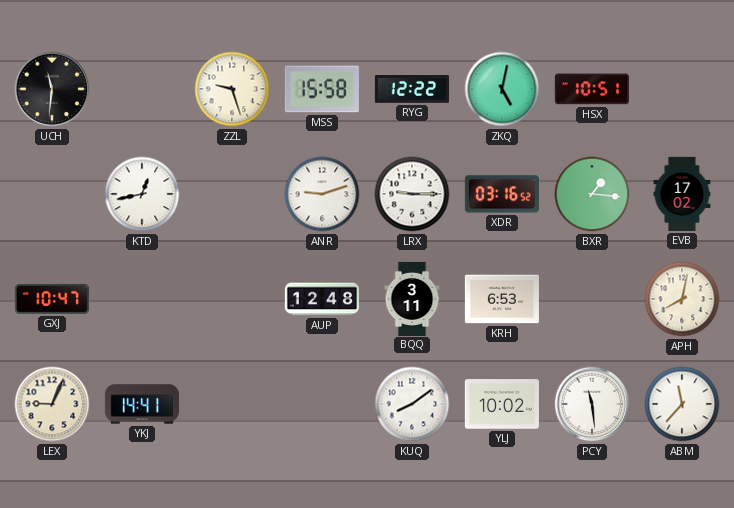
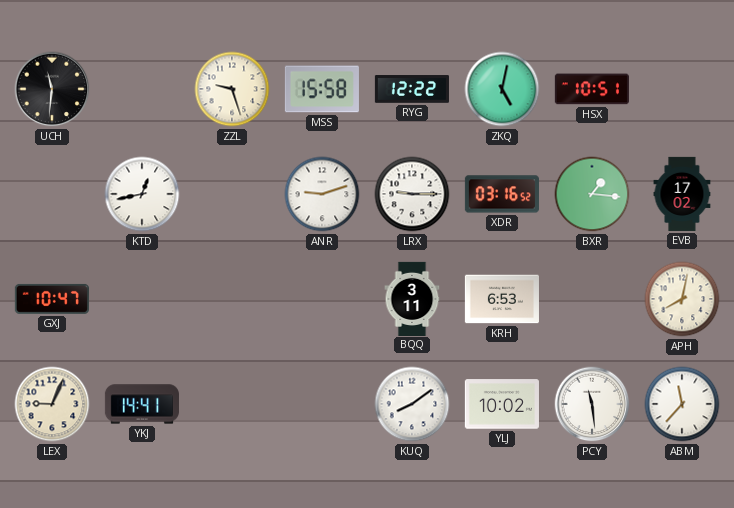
AUP: 12:48 -> none
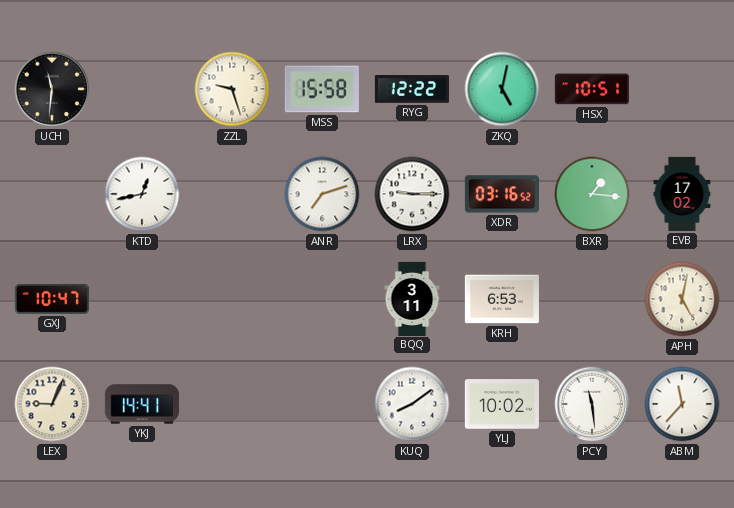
ANR: 9:12 -> 7:12
APH: 8:02 -> 5:02
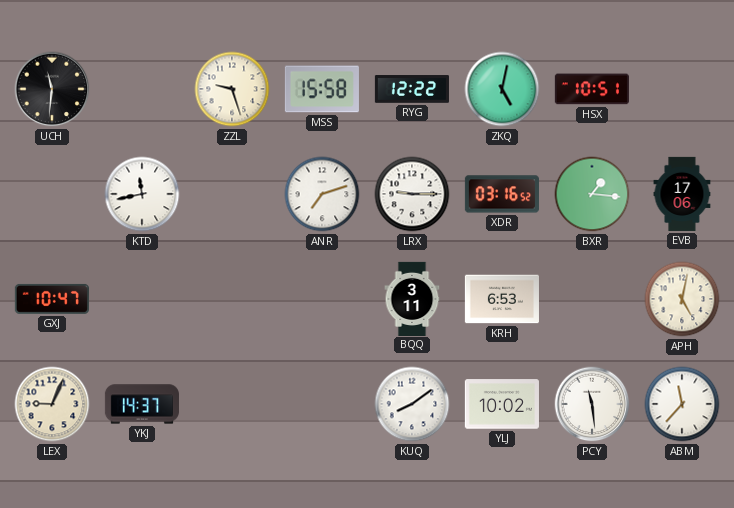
KTD: 12:43 -> 11:43
EVB: 17:02 -> 17:06
YKJ: 14:41 -> 14:37
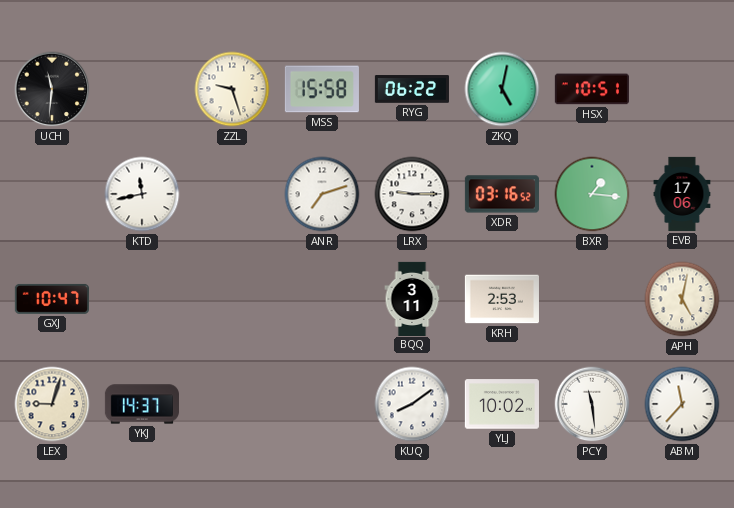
RYG: 12:22 -> 06:22
KRH: 6:53 -> 2:53
LEX: 9:04 -> 9:03
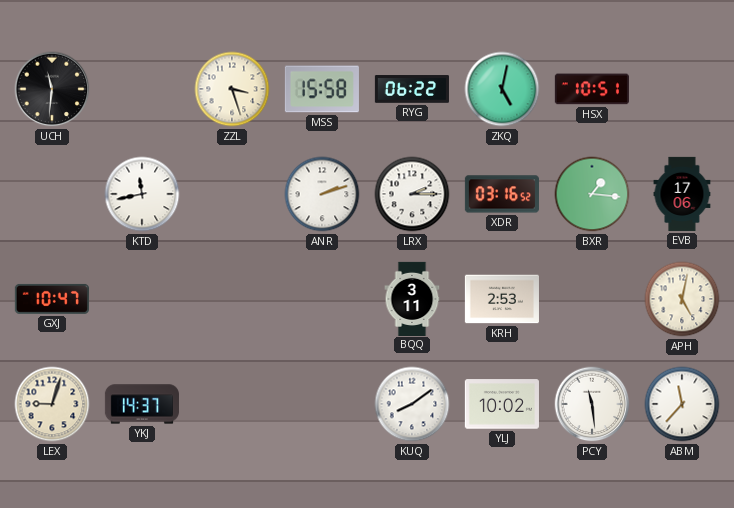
ZZL: 9:27 -> 3:27
ANR: 7:12 -> 2:12
LRX: 9:15 -> 2:15
